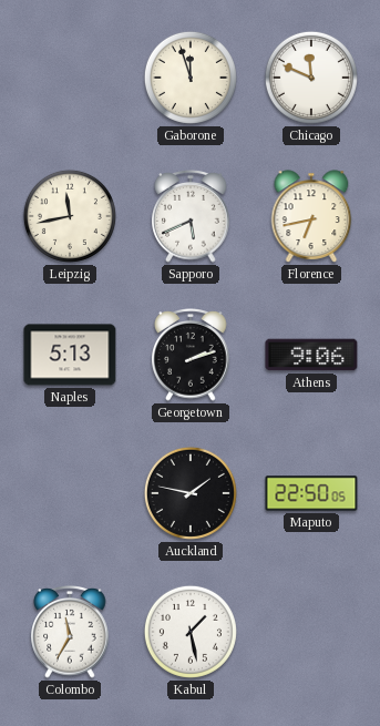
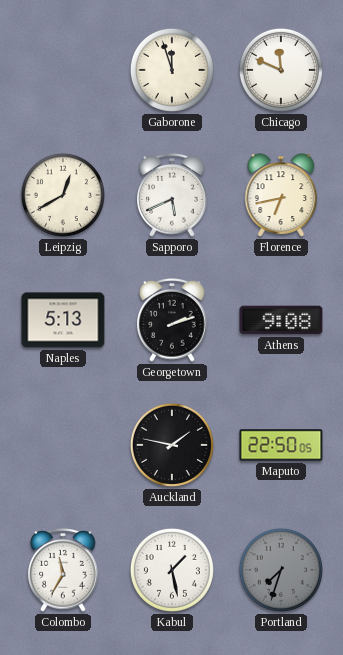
Leipzig: 11:43 -> 12:40
Athens: 9:06 -> 9:08
Portland: none -> 7:33
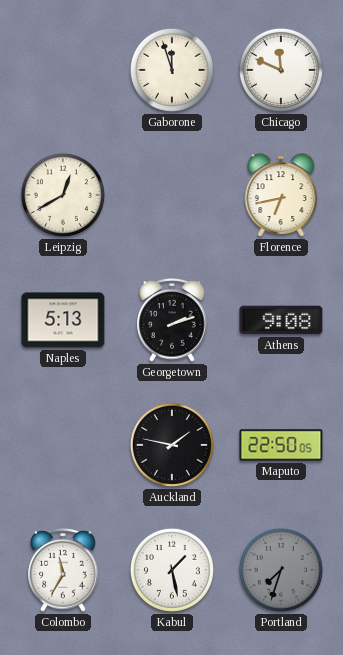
Sapporo: 5:41 -> none
